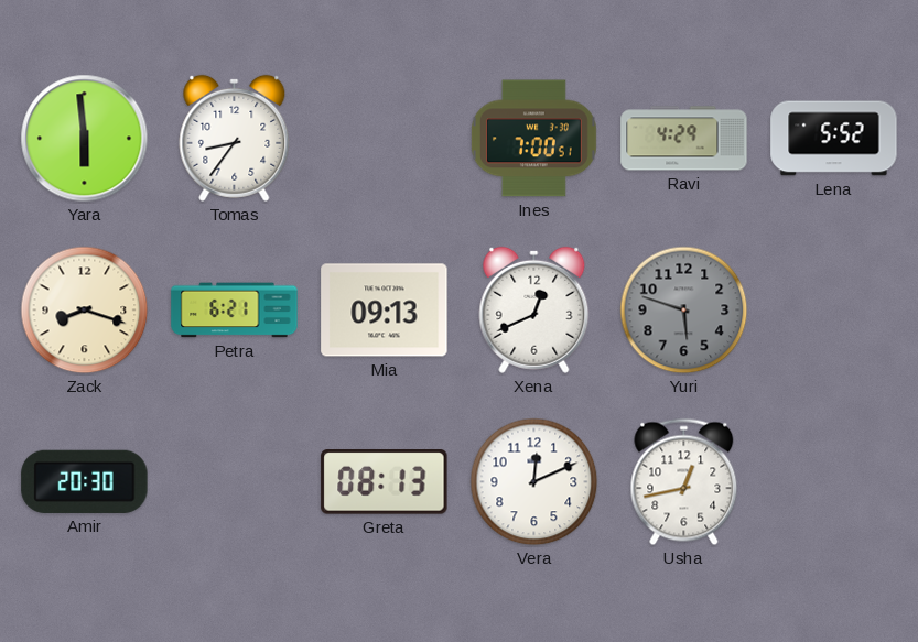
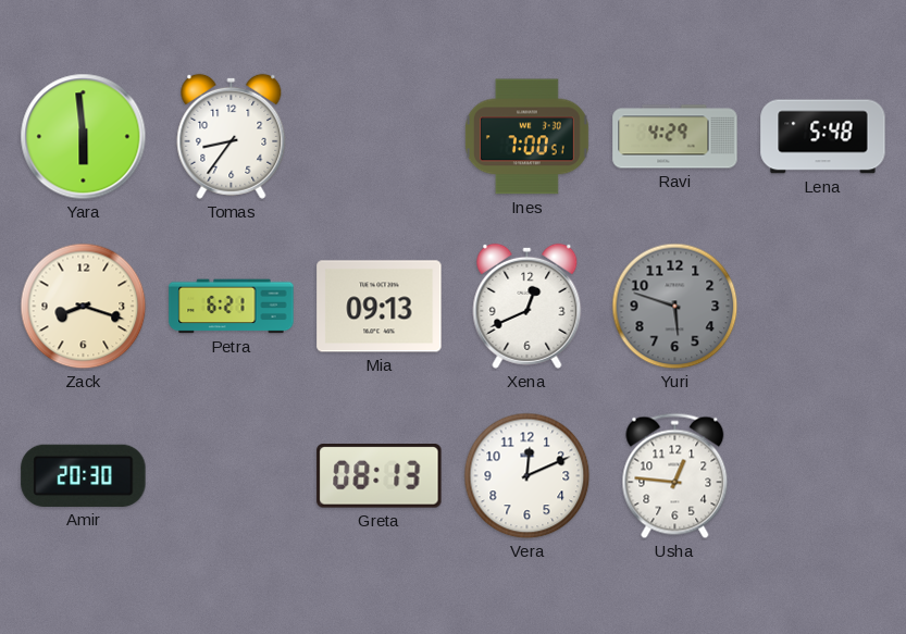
Lena: 5:52 -> 5:48
Usha: 12:43 -> 12:46
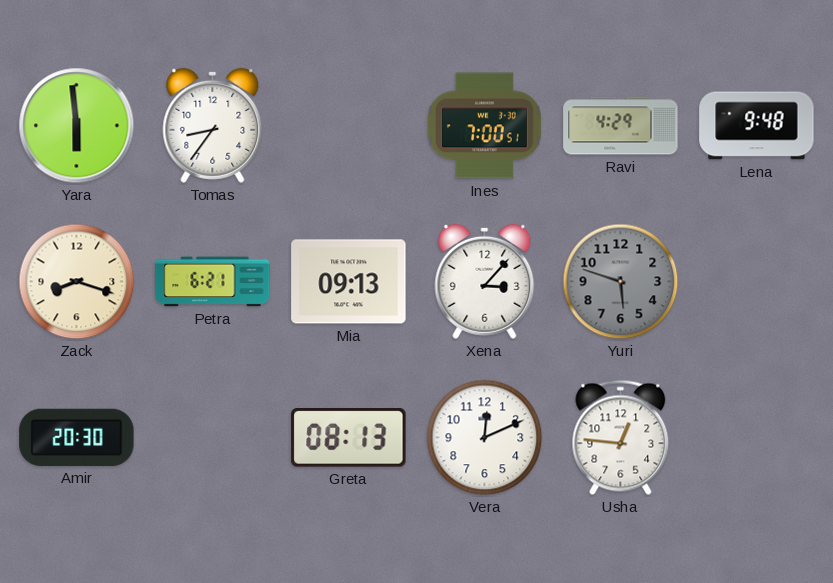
Lena: 5:48 -> 9:48
Xena: 12:41 -> 3:07
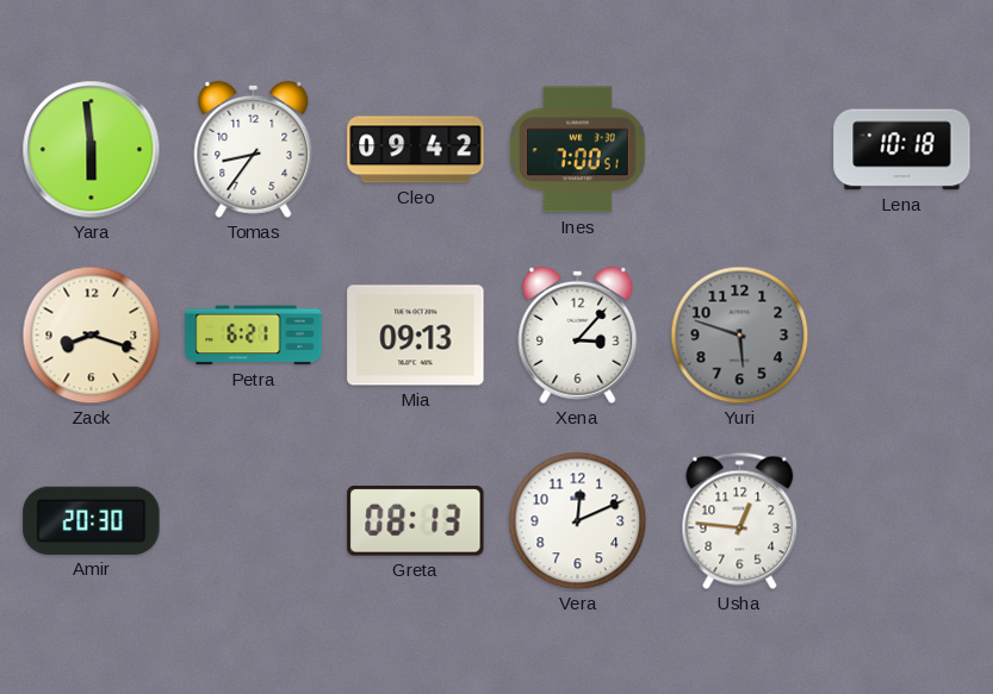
Cleo: none -> 09:42
Ravi: 4:29 -> none
Lena: 9:48 -> 10:18
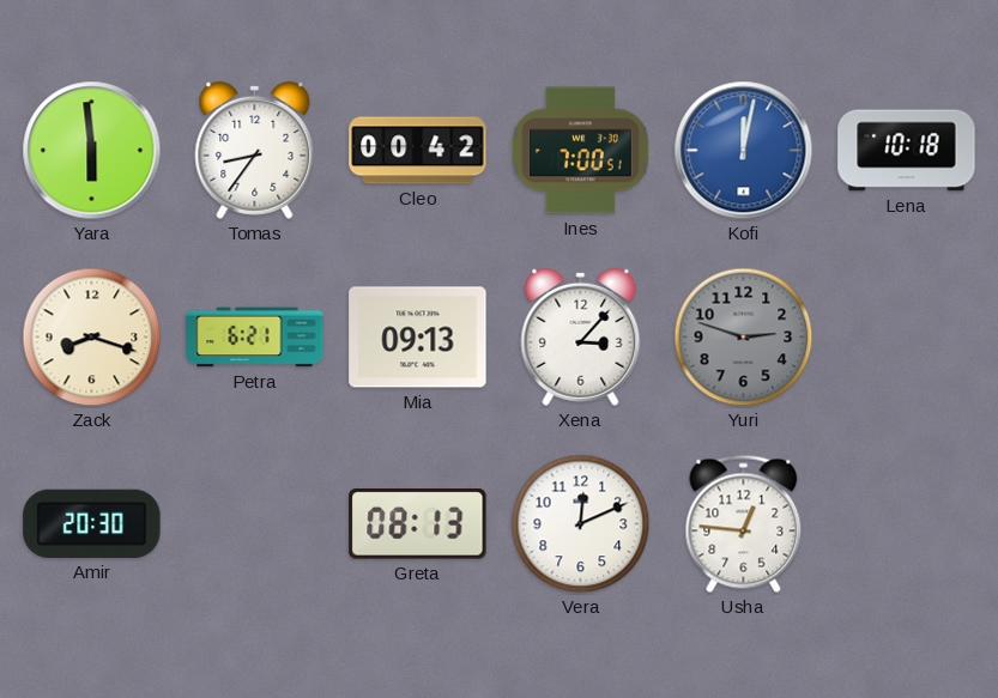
Cleo: 09:42 -> 00:42
Kofi: none -> 12:02
Yuri: 5:48 -> 2:48
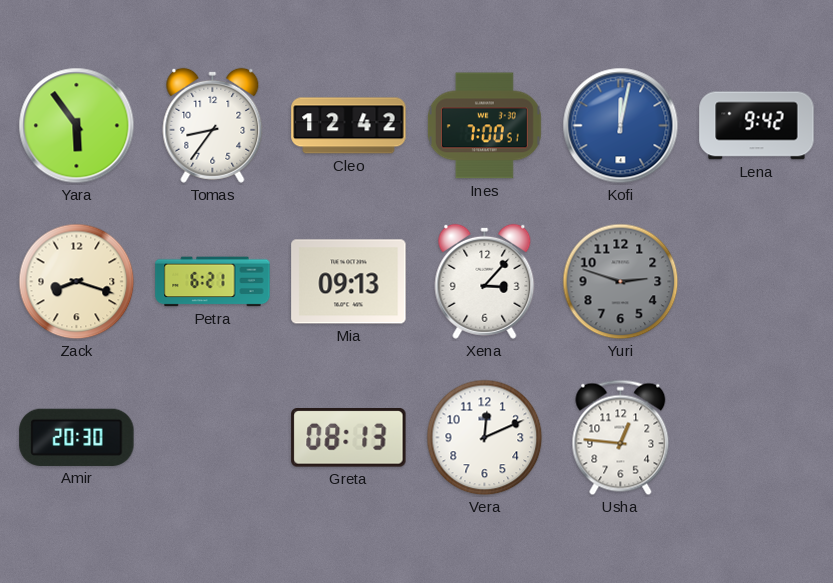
Yara: 5:59 -> 5:54
Cleo: 00:42 -> 12:42
Lena: 10:18 -> 9:42
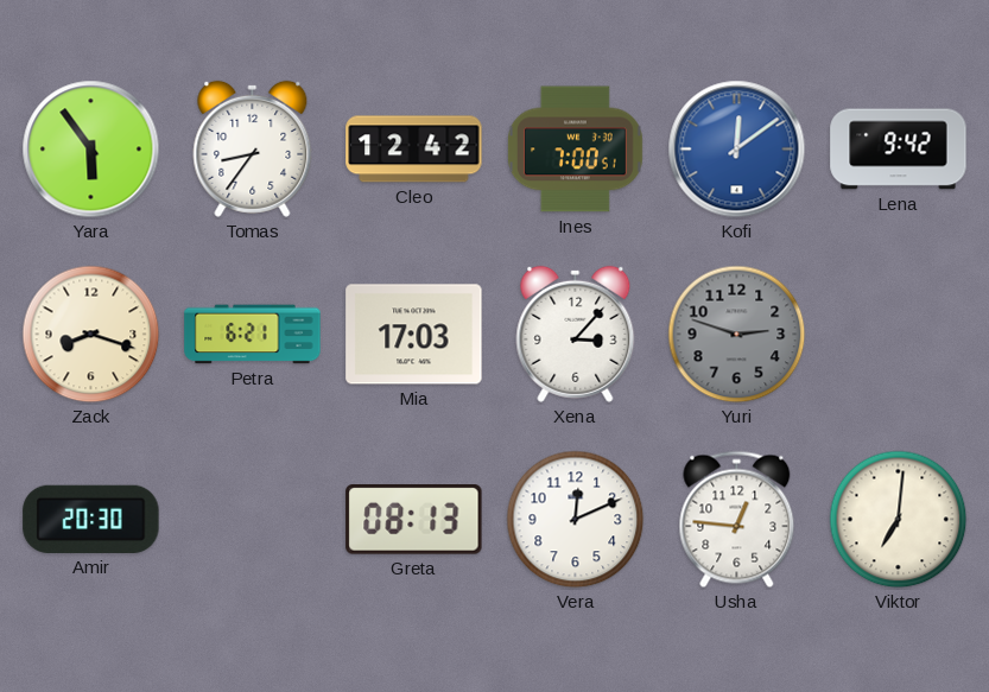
Kofi: 12:02 -> 12:09
Mia: 09:13 -> 17:03
Viktor: none -> 7:01
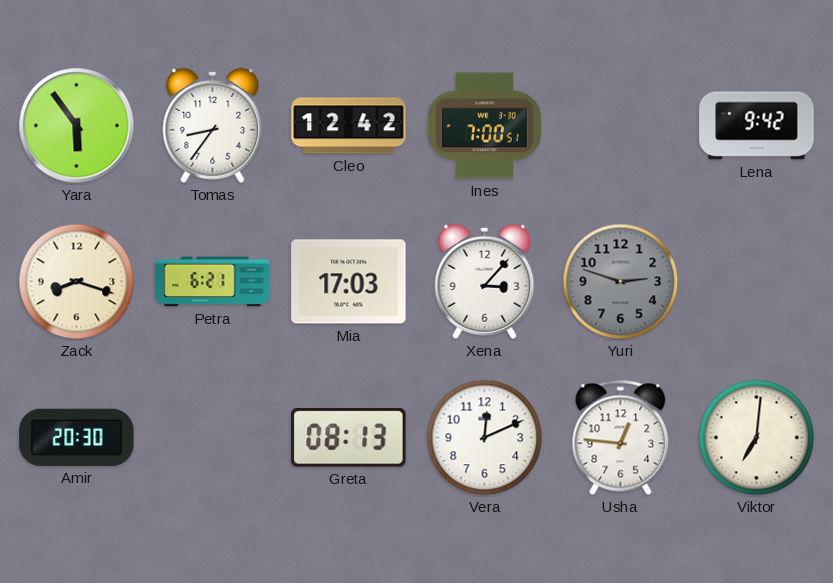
Kofi: 12:09 -> none
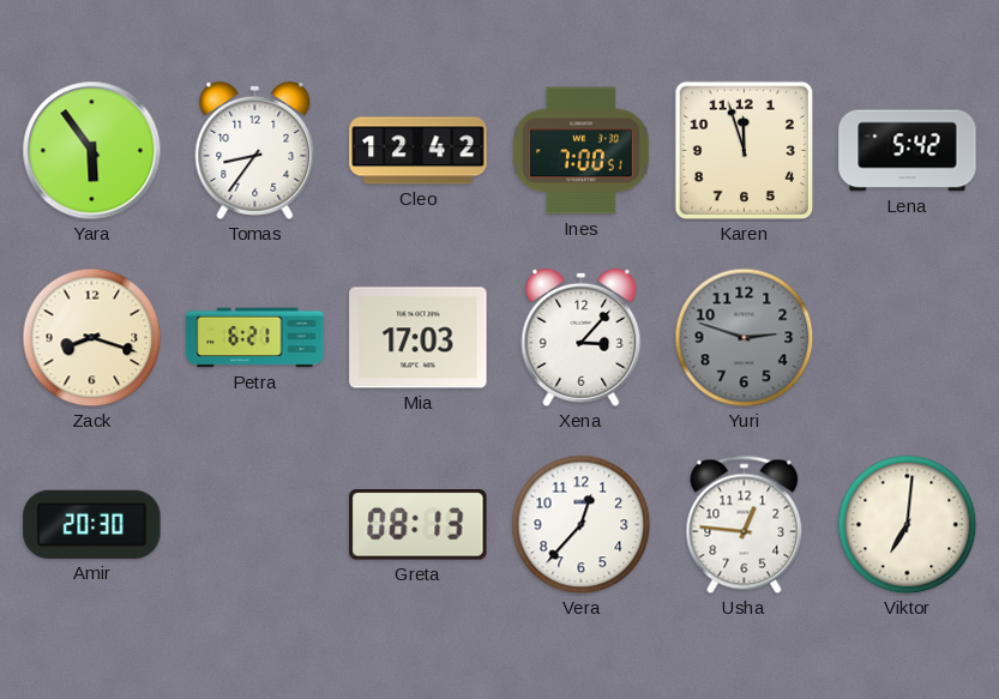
Karen: none -> 11:57
Lena: 9:42 -> 5:42
Vera: 12:11 -> 12:37
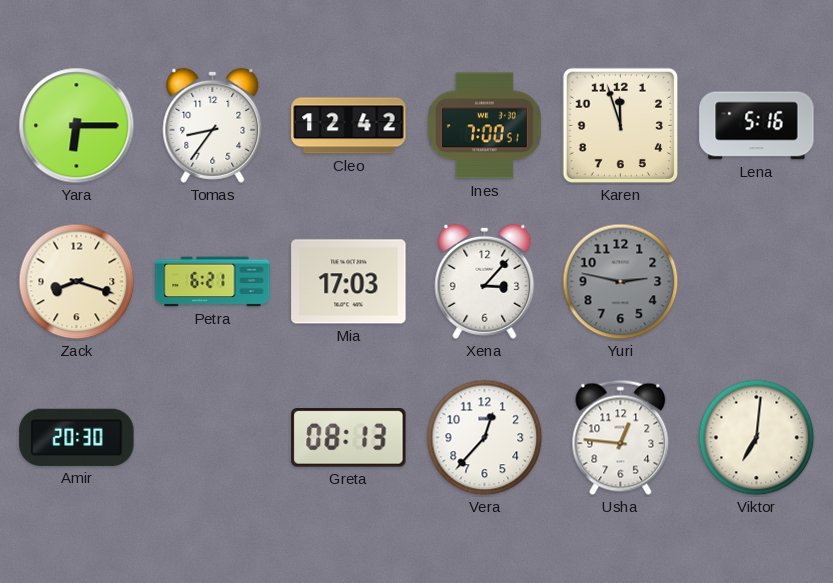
Yara: 5:54 -> 6:15
Lena: 5:42 -> 5:16
Yuri: 2:48 -> 2:47
